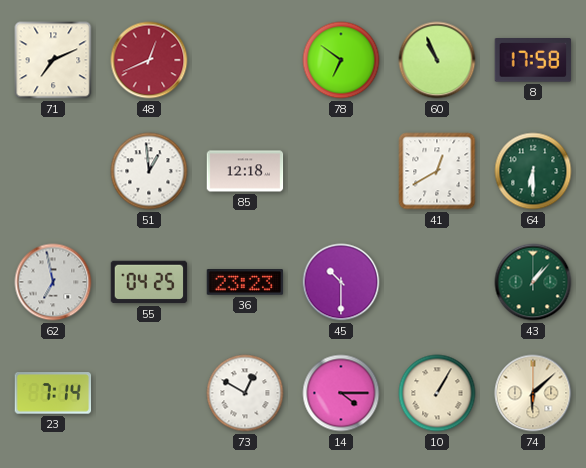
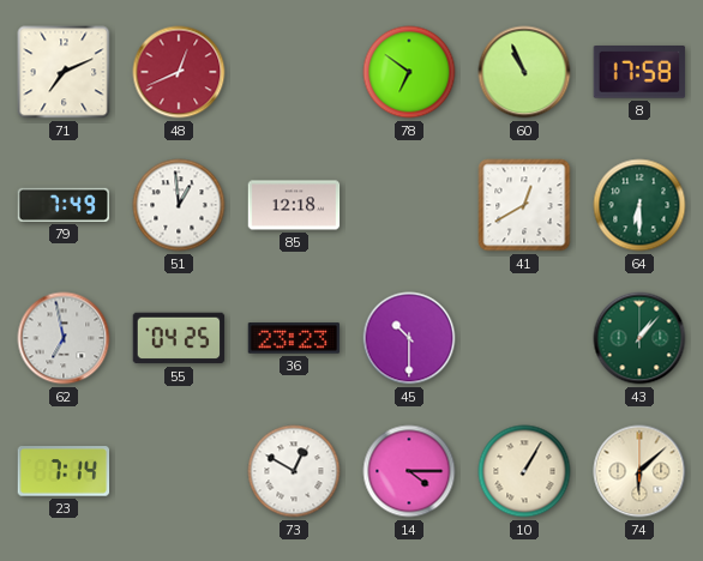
79: none -> 7:49
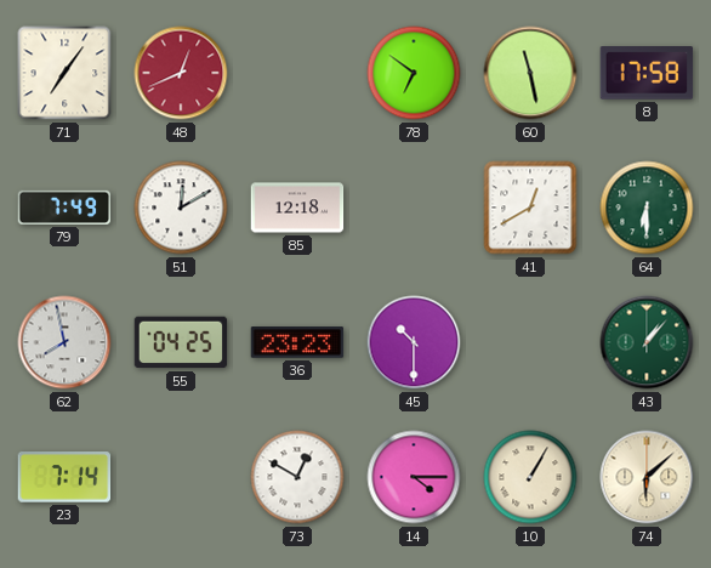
71: 7:11 -> 7:06
60: 10:56 -> 11:28
51: 12:59 -> 12:10
62: 6:58 -> 7:58
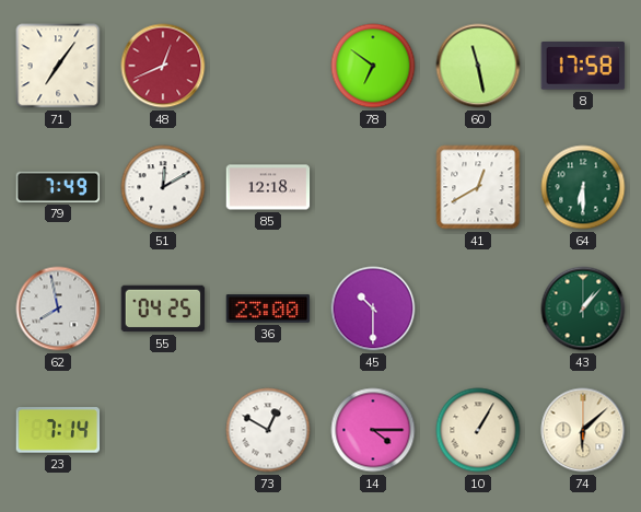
36: 23:23 -> 23:00
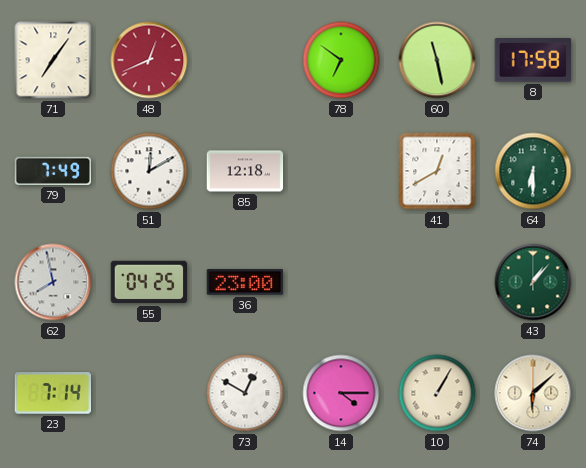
45: 10:30 -> none
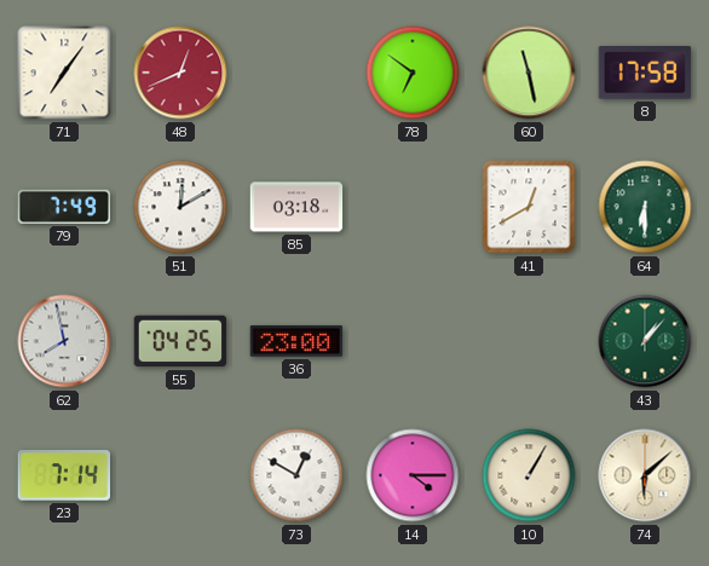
85: 12:18 -> 03:18
